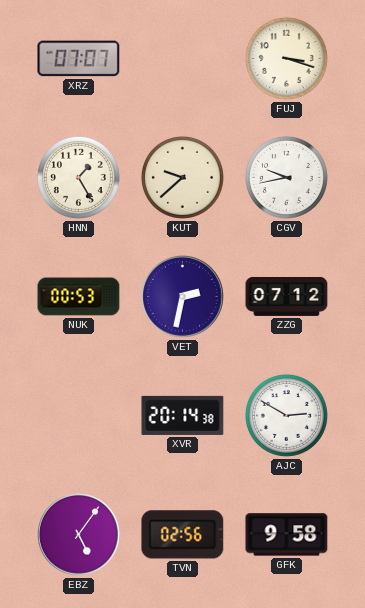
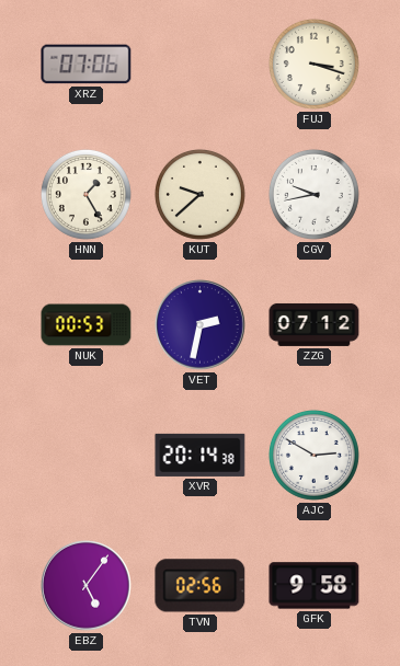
XRZ: 07:07 -> 07:06
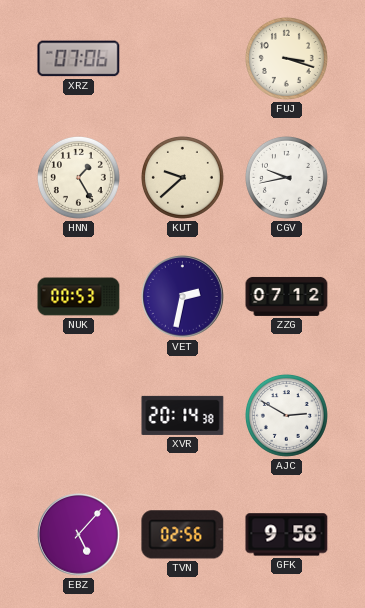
EBZ: 5:06 -> 5:07
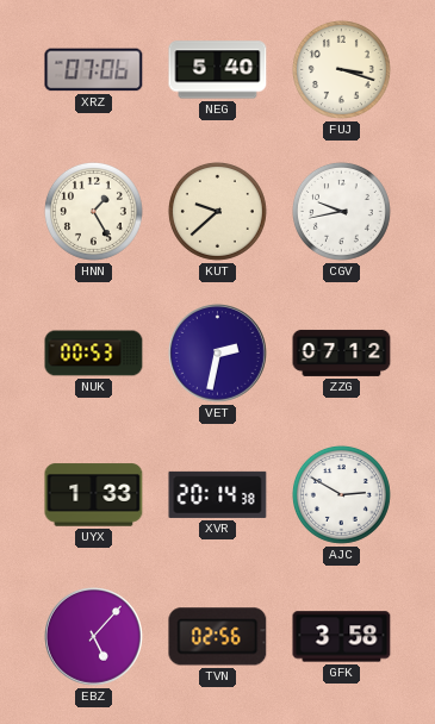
NEG: none -> 5:40
UYX: none -> 1:33
GFK: 9:58 -> 3:58
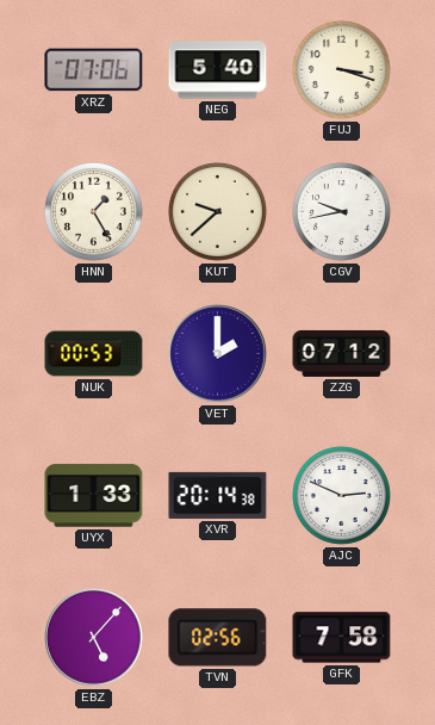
VET: 2:32 -> 2:00
AJC: 2:50 -> 2:49
GFK: 3:58 -> 7:58
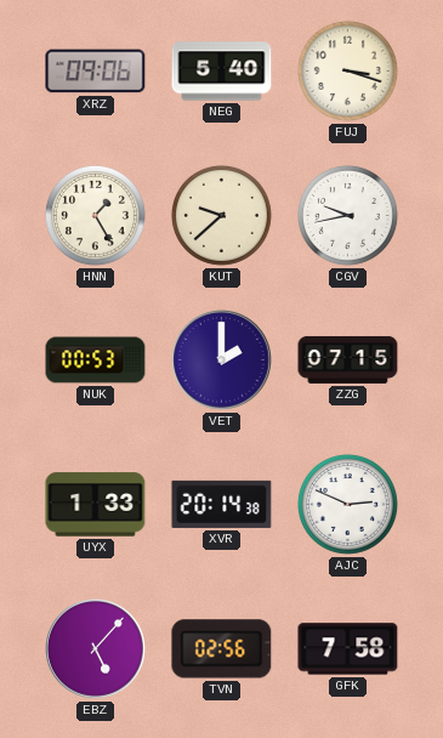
XRZ: 07:06 -> 09:06
ZZG: 07:12 -> 07:15
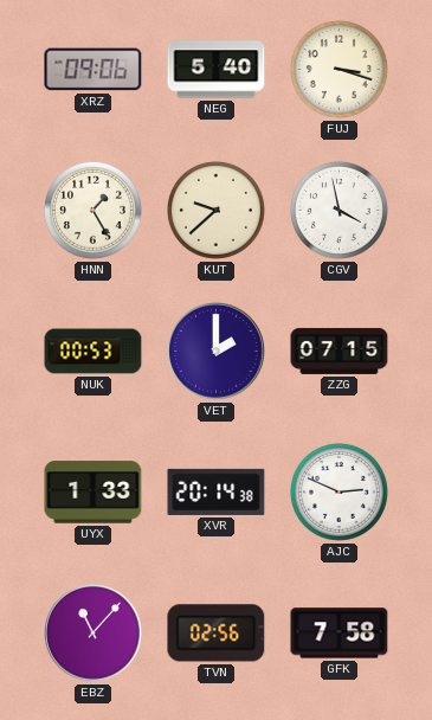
CGV: 9:43 -> 3:58
EBZ: 5:07 -> 11:07
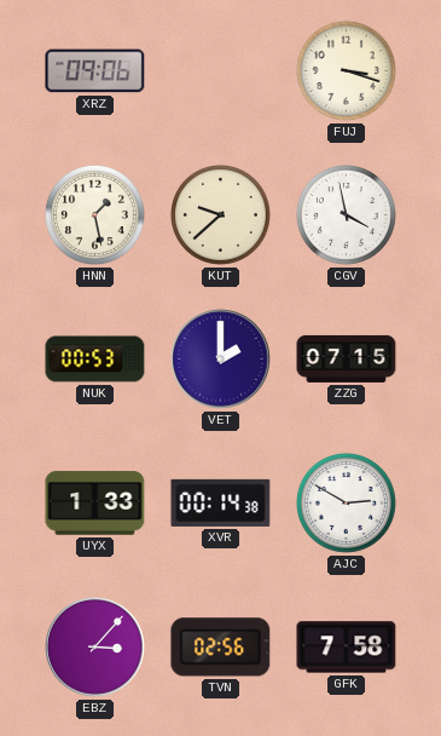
NEG: 5:40 -> none
HNN: 1:25 -> 1:28
XVR: 20:14 -> 00:14
AJC: 2:49 -> 2:50
EBZ: 11:07 -> 3:07
